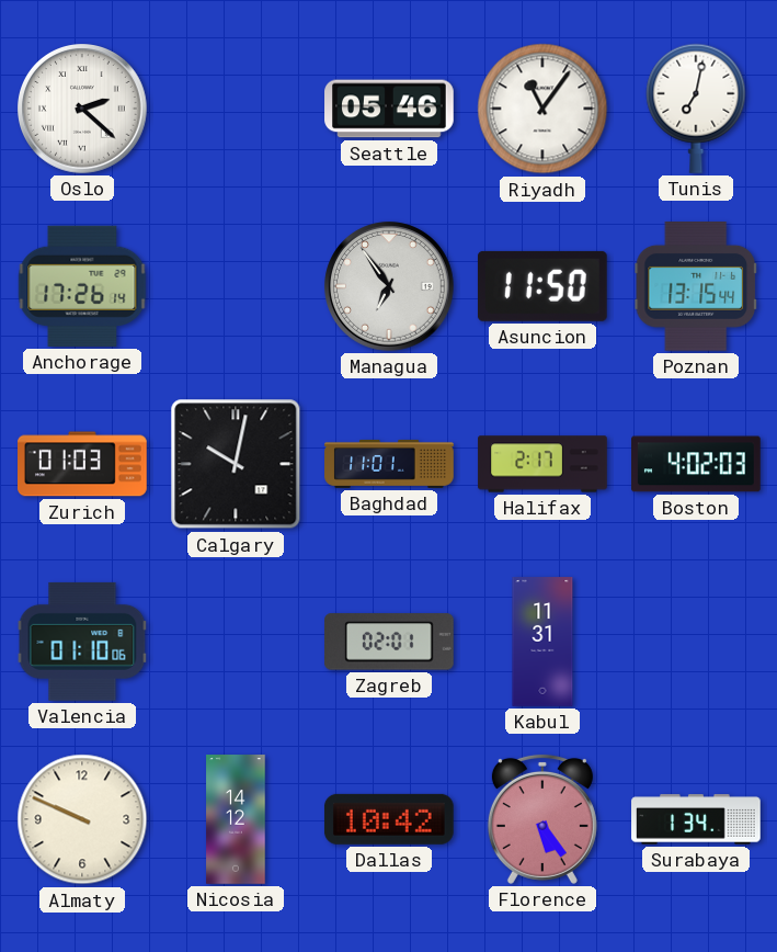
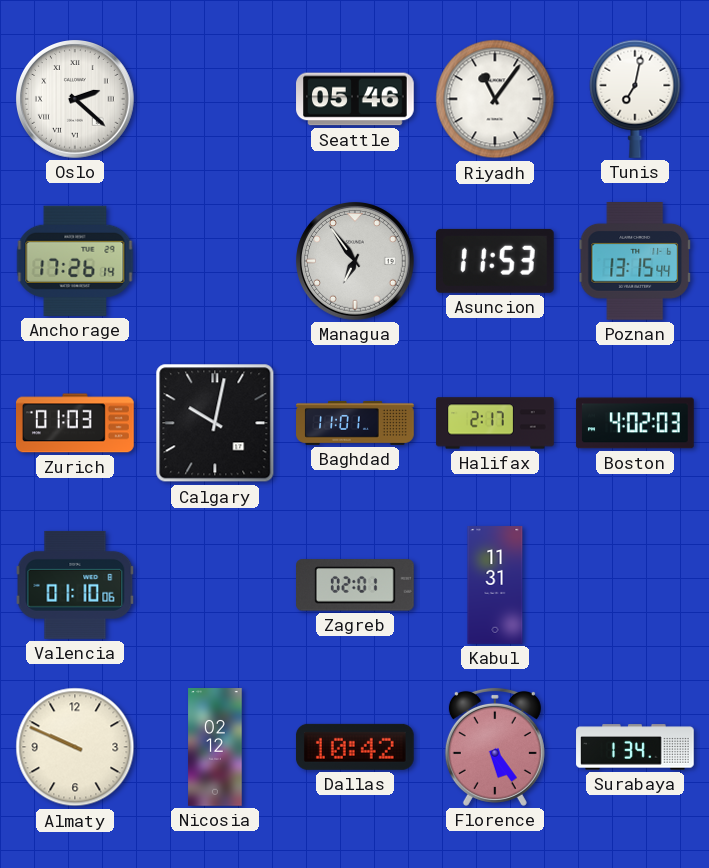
Asuncion: 11:50 -> 11:53
Nicosia: 14:12 -> 02:12
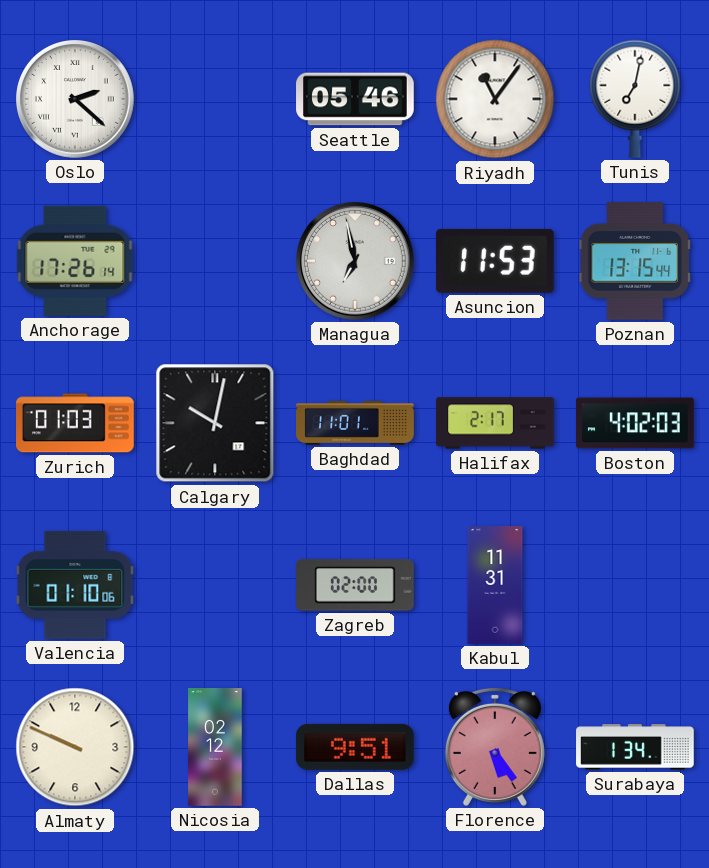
Managua: 6:54 -> 6:58
Zagreb: 02:01 -> 02:00
Dallas: 10:42 -> 9:51
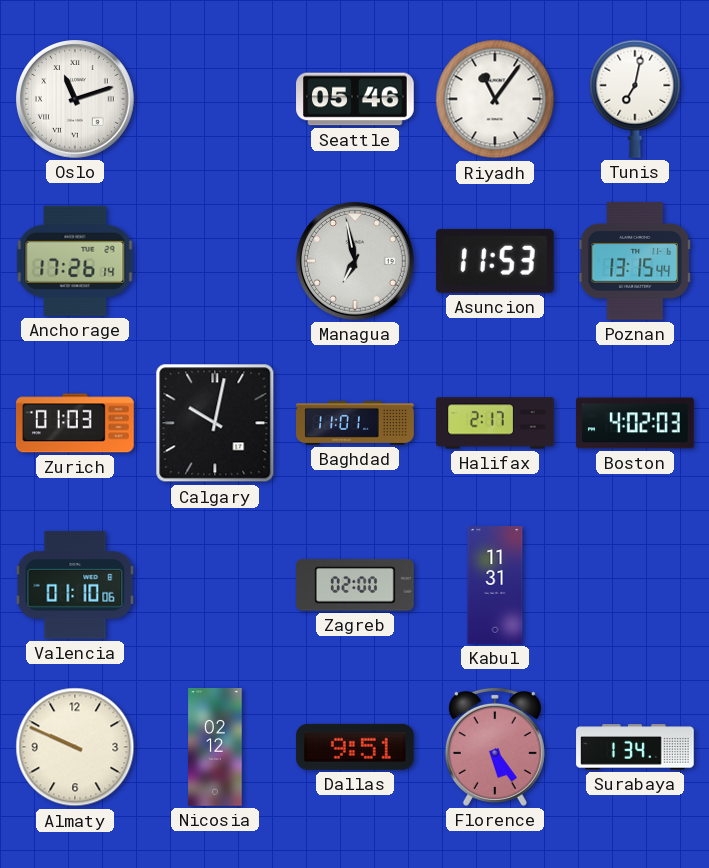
Oslo: 2:22 -> 11:12
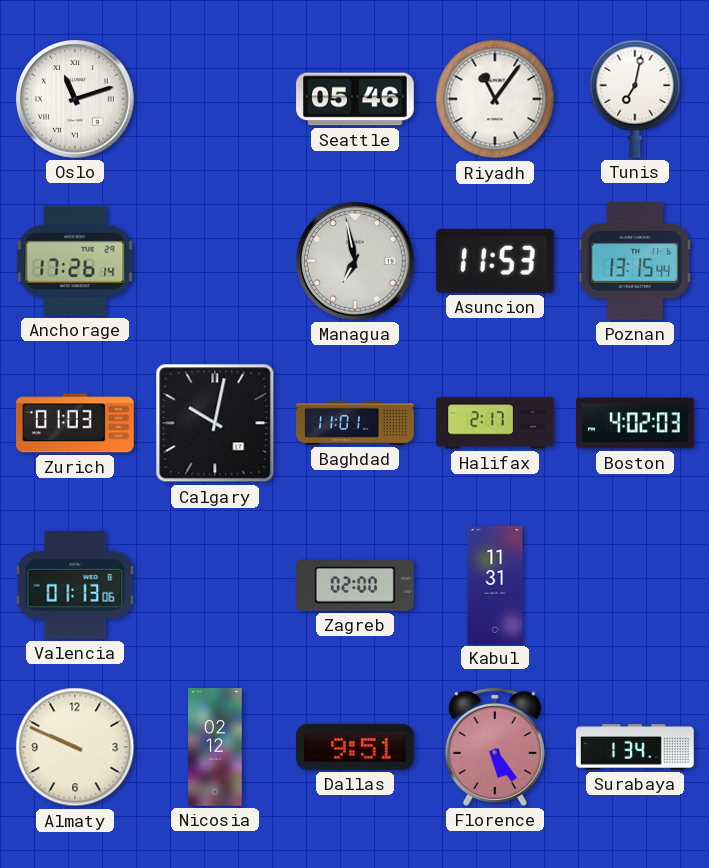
Valencia: 01:10 -> 01:13
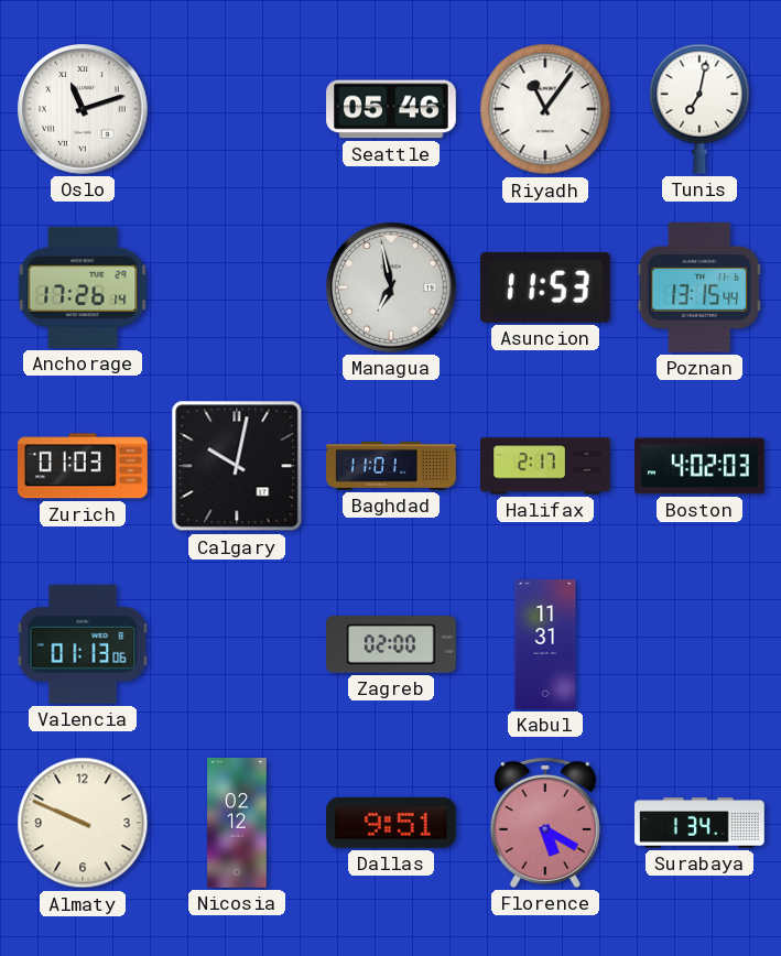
Florence: 5:24 -> 5:20
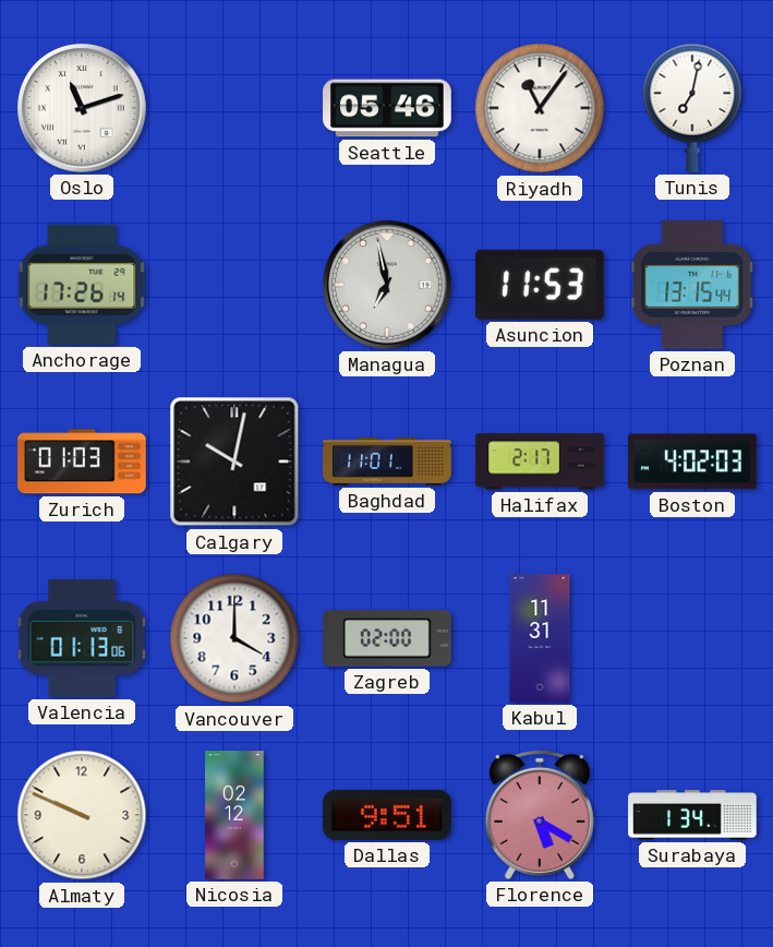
Vancouver: none -> 4:00
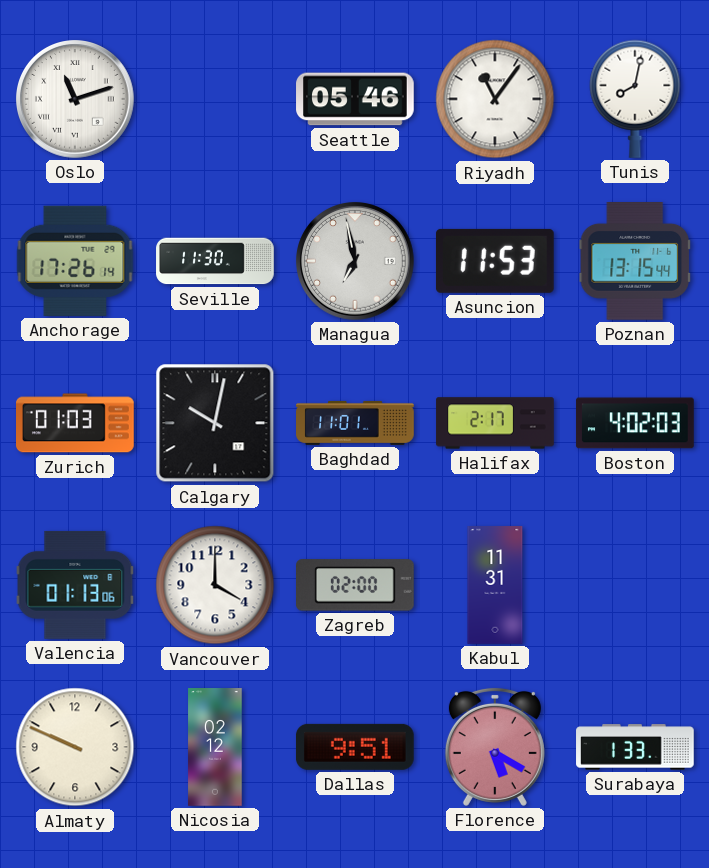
Tunis: 7:02 -> 8:02
Seville: none -> 11:30
Surabaya: 1:34 -> 1:33
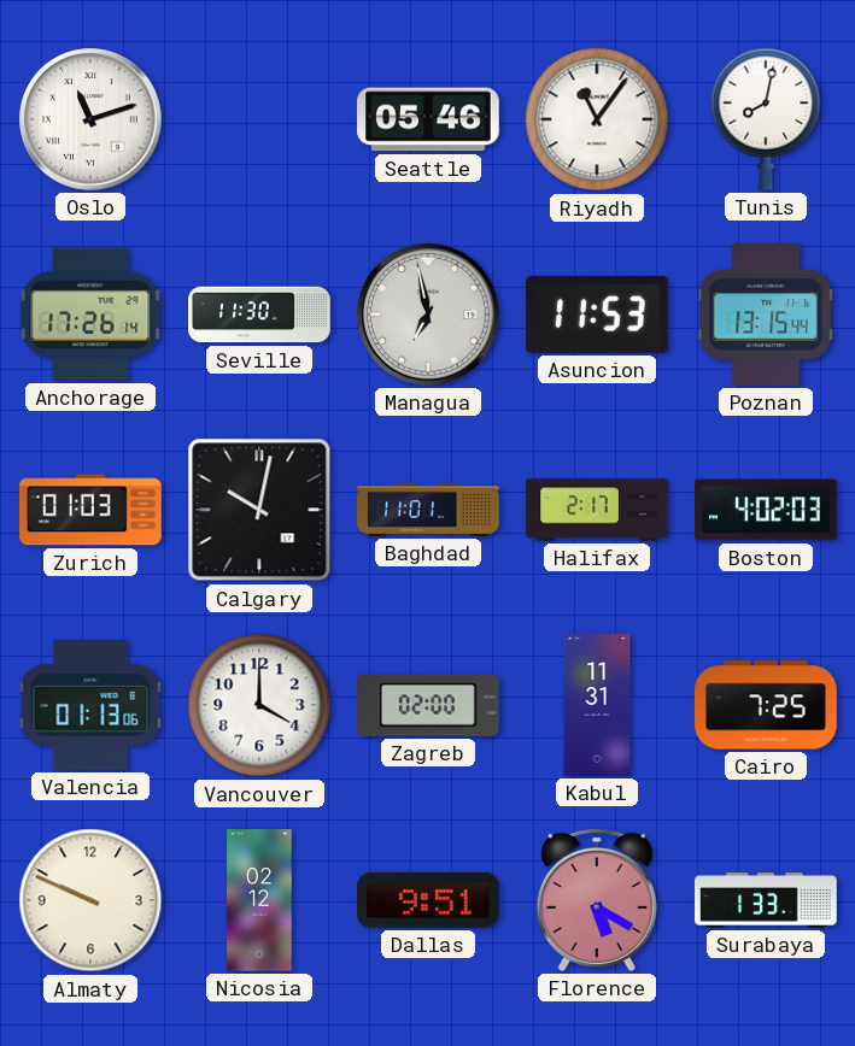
Cairo: none -> 7:25
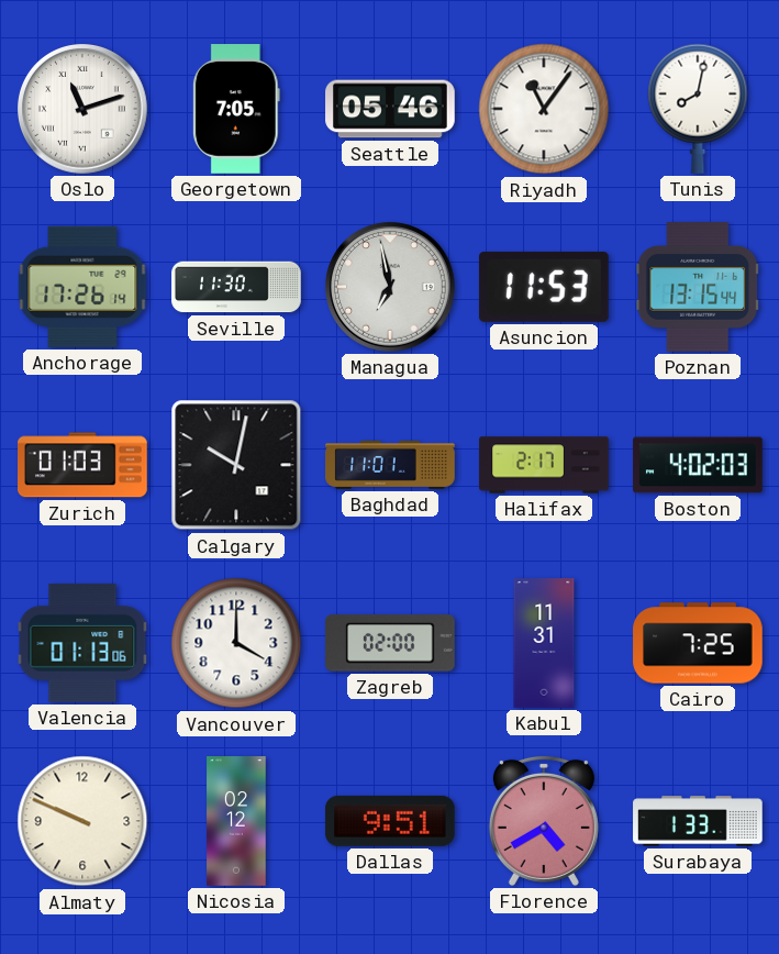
Georgetown: none -> 7:05
Florence: 5:20 -> 4:40
